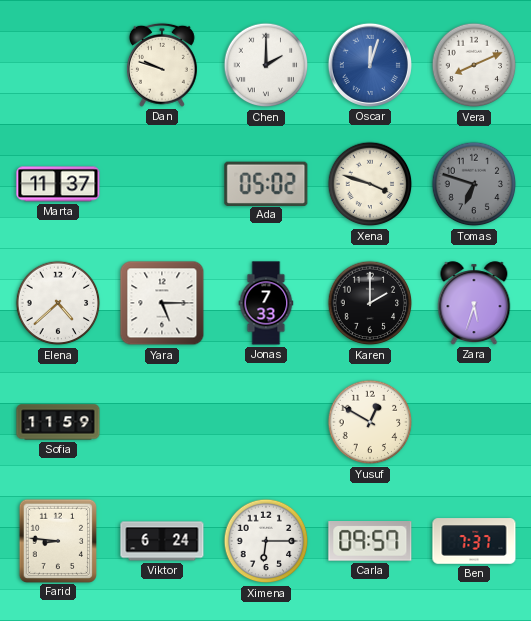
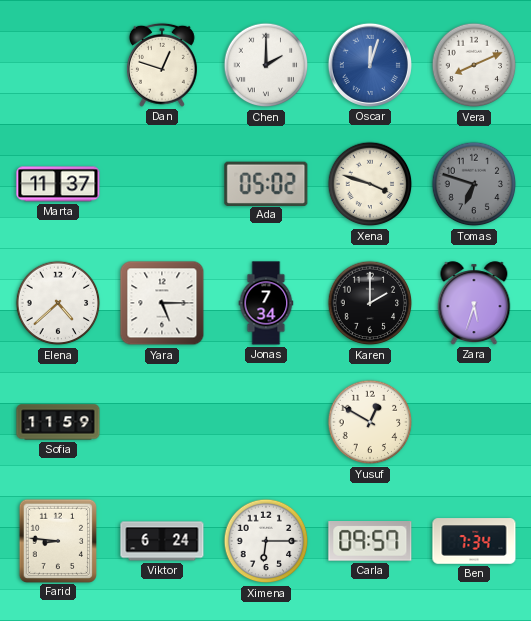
Dan: 9:48 -> 12:48
Jonas: 7:33 -> 7:34
Ben: 7:37 -> 7:34
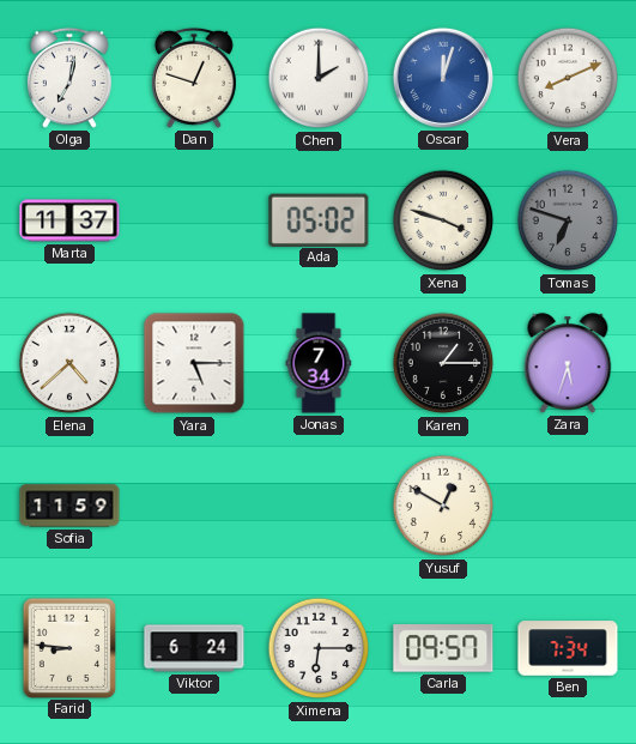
Olga: none -> 7:02
Karen: 2:00 -> 1:15
